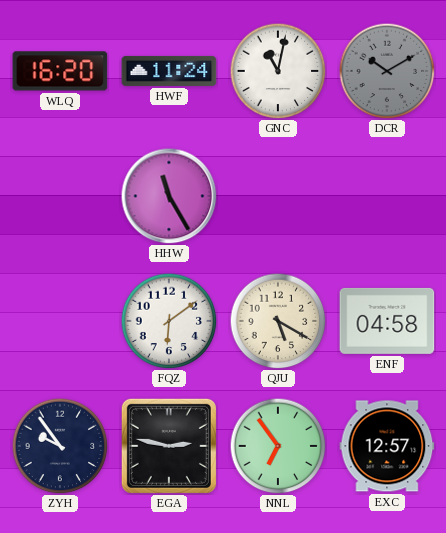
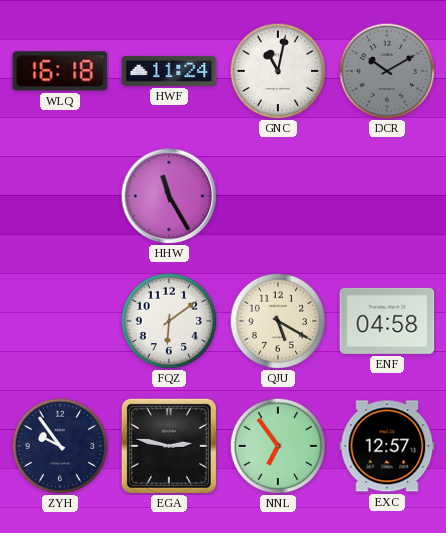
WLQ: 16:20 -> 16:18
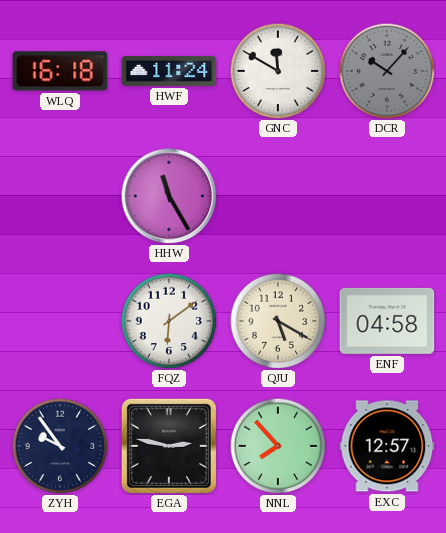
GNC: 11:02 -> 11:50
DCR: 10:10 -> 10:07
NNL: 6:54 -> 7:53
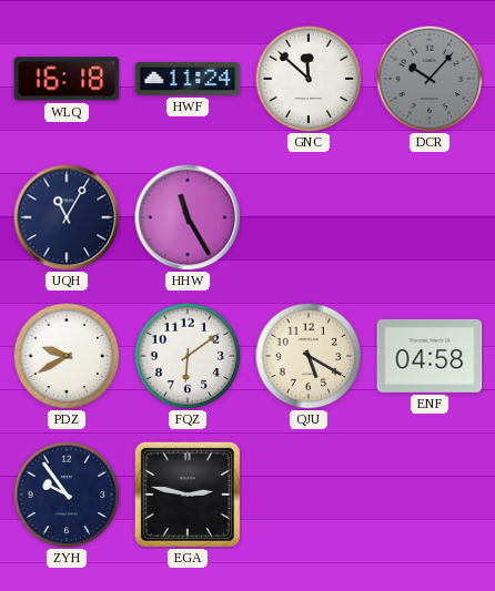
GNC: 11:50 -> 11:52
UQH: none -> 11:05
PDZ: none -> 9:40
NNL: 7:53 -> none
EXC: 12:57 -> none
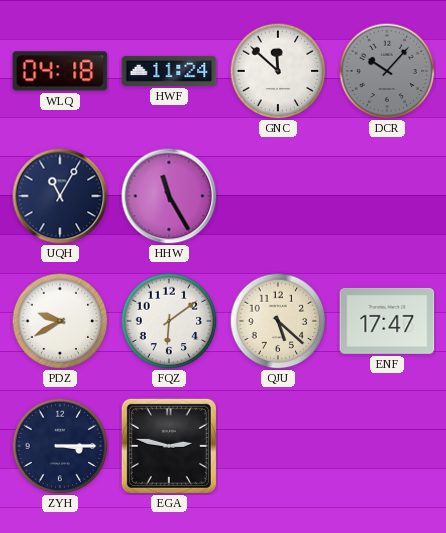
WLQ: 16:18 -> 04:18
QJU: 5:20 -> 5:22
ENF: 04:58 -> 17:47
ZYH: 9:54 -> 3:15
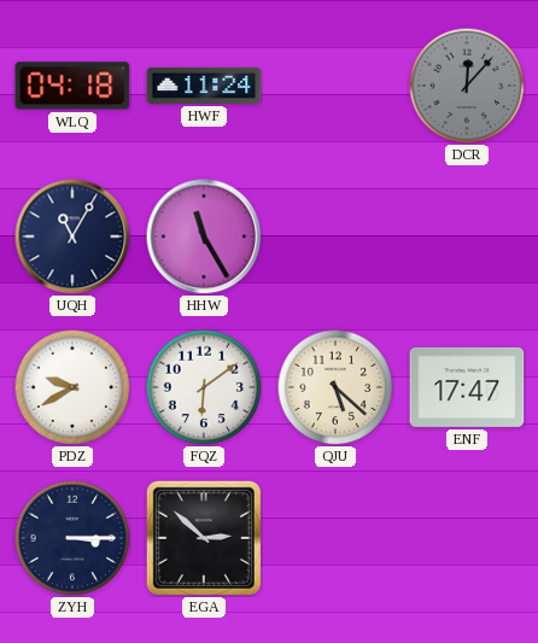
GNC: 11:52 -> none
DCR: 10:07 -> 12:07
EGA: 2:47 -> 2:52
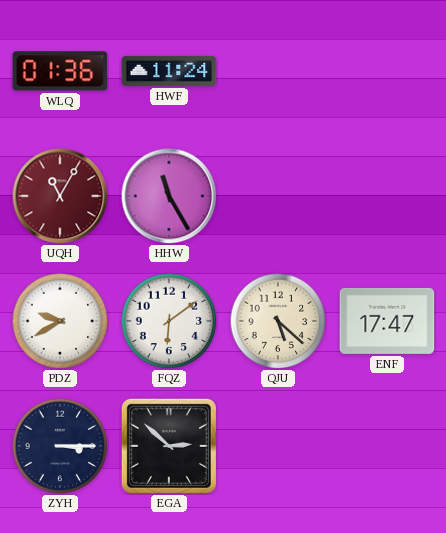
WLQ: 04:18 -> 01:36
DCR: 12:07 -> none
UQH dial: navy -> burgundy
